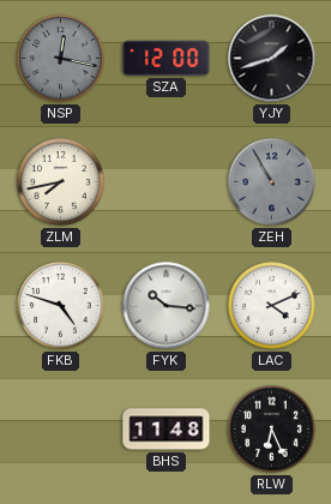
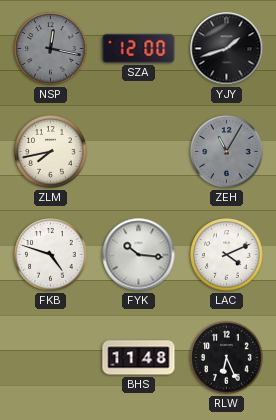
ZEH: 10:55 -> 11:05
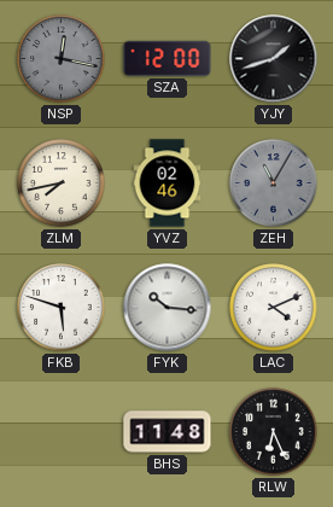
YVZ: none -> 02:46
FKB: 4:48 -> 5:48
